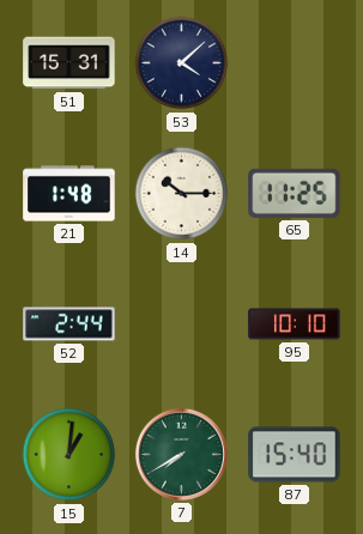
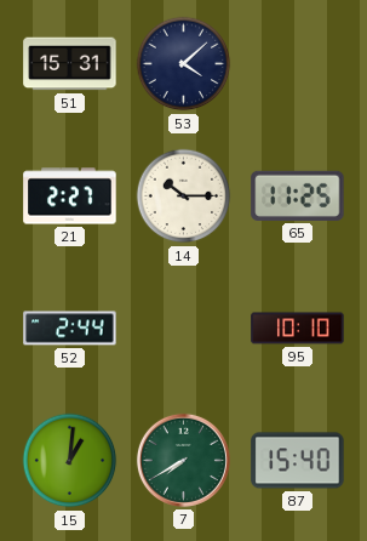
21: 1:48 -> 2:27
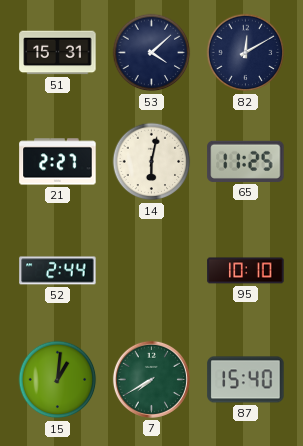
82: none -> 12:10
14: 10:15 -> 6:02
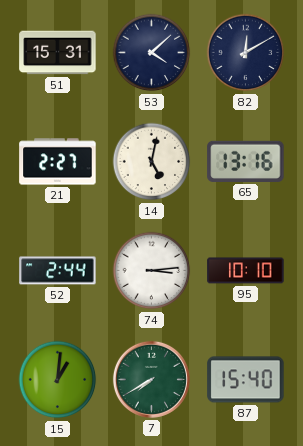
14: 6:02 -> 5:02
65: 11:25 -> 13:16
74: none -> 3:14
